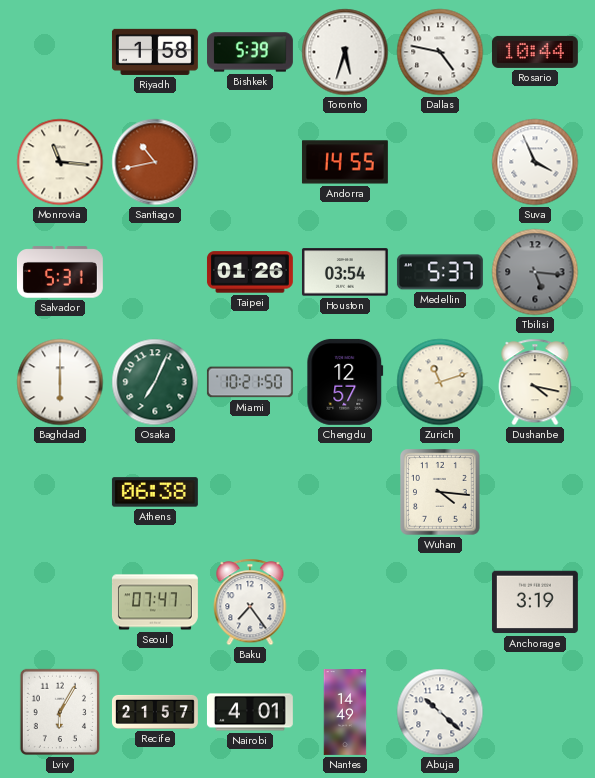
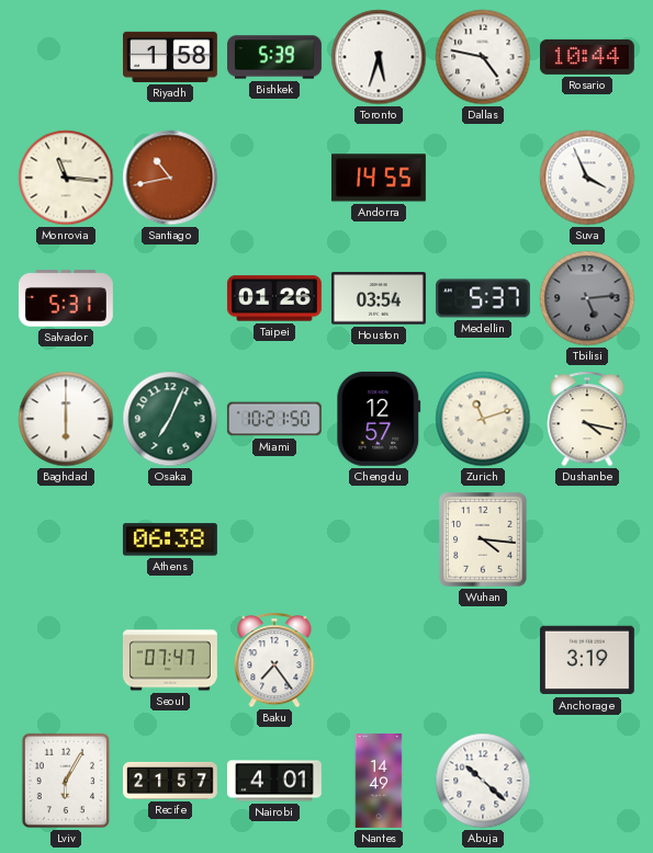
Tbilisi: 5:16 -> 5:14
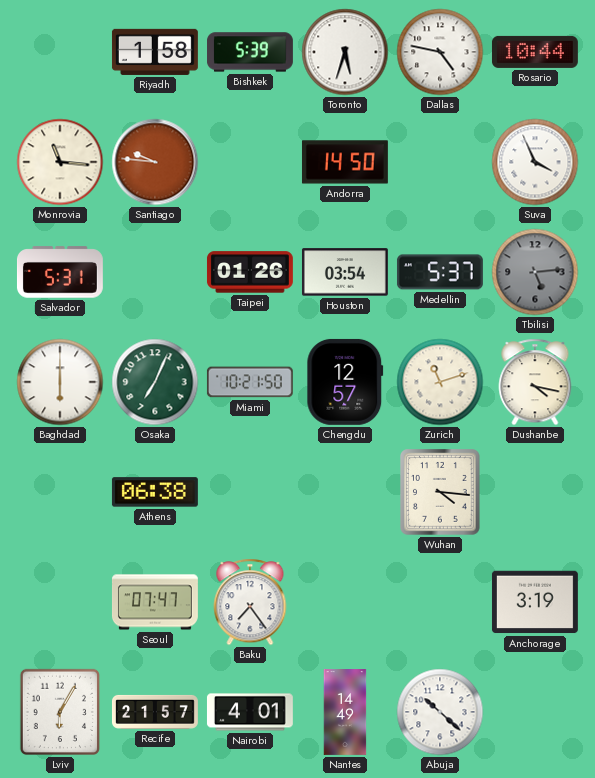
Santiago: 10:43 -> 9:46
Andorra: 14:55 -> 14:50
